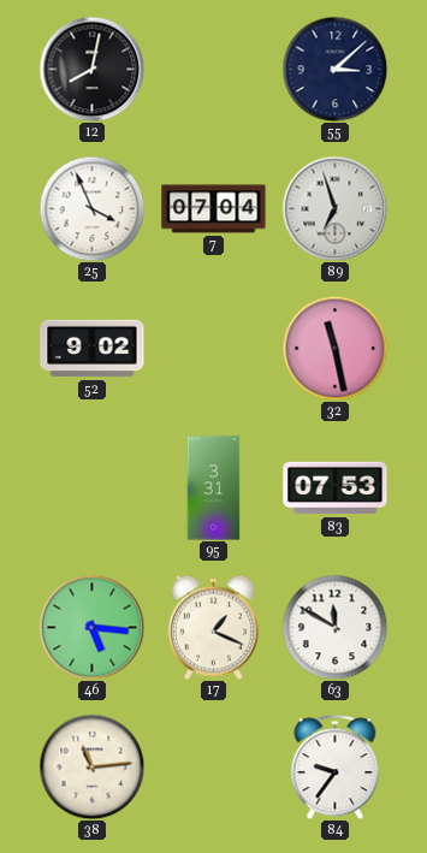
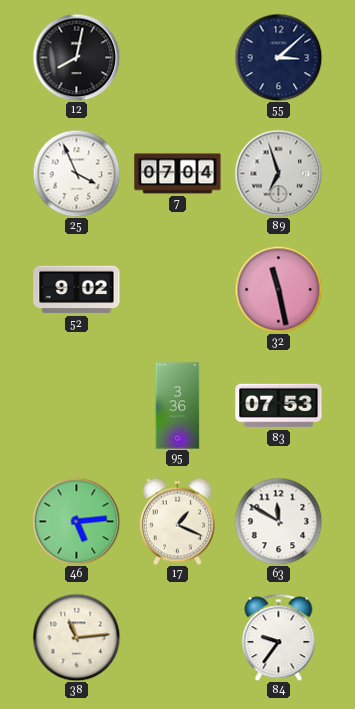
95: 3:31 -> 3:36
46: 5:16 -> 5:14
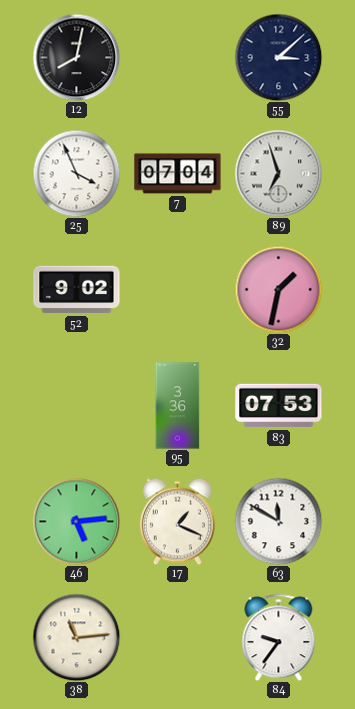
32: 11:28 -> 1:32
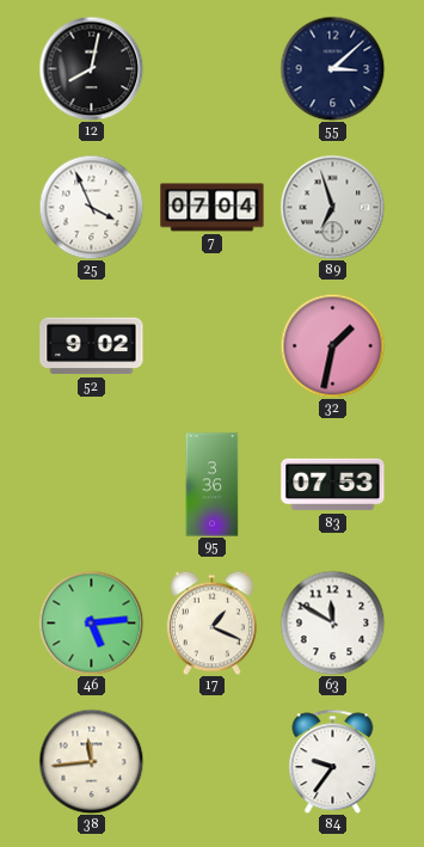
38: 11:14 -> 11:44
